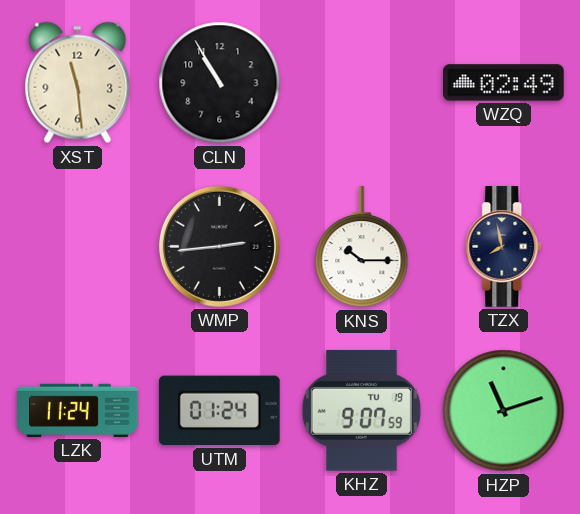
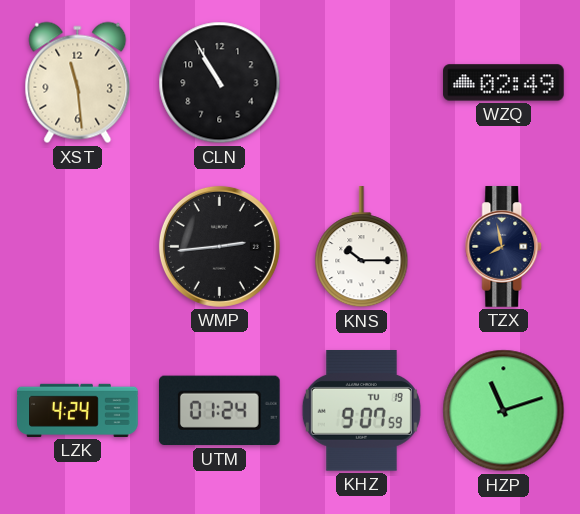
LZK: 11:24 -> 4:24
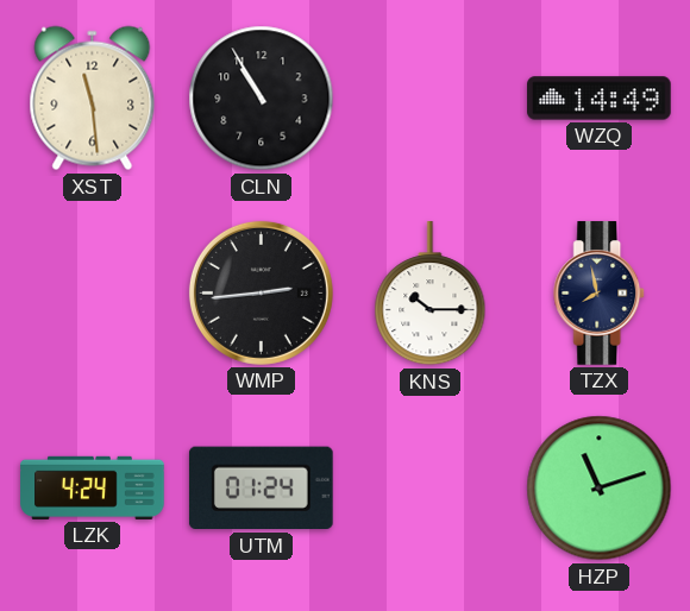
WZQ: 02:49 -> 14:49
KHZ: 9:07 -> none
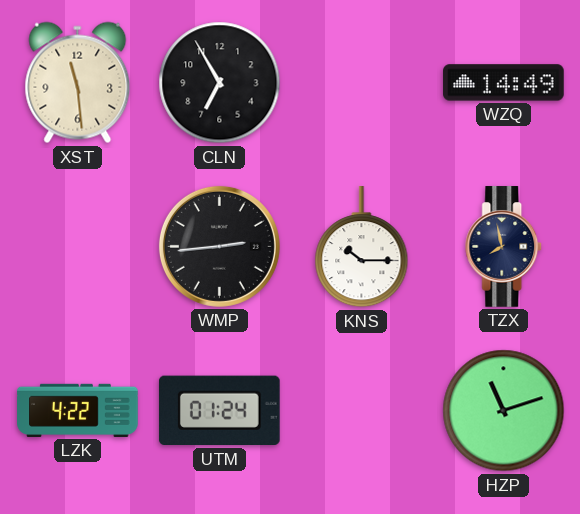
CLN: 10:55 -> 6:55
LZK: 4:24 -> 4:22
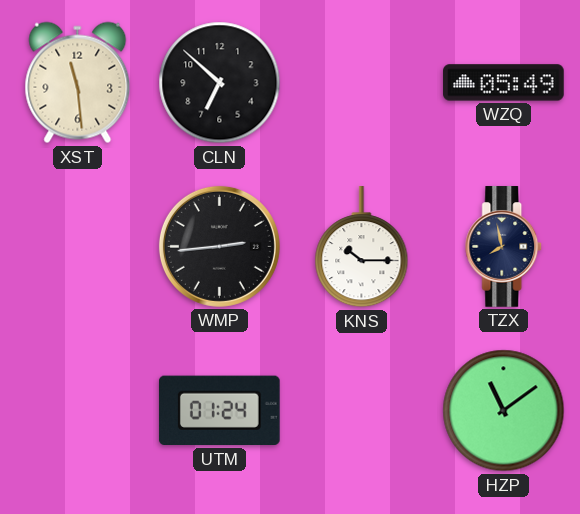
CLN: 6:55 -> 6:52
WZQ: 14:49 -> 05:49
LZK: 4:22 -> none
HZP: 11:12 -> 11:09
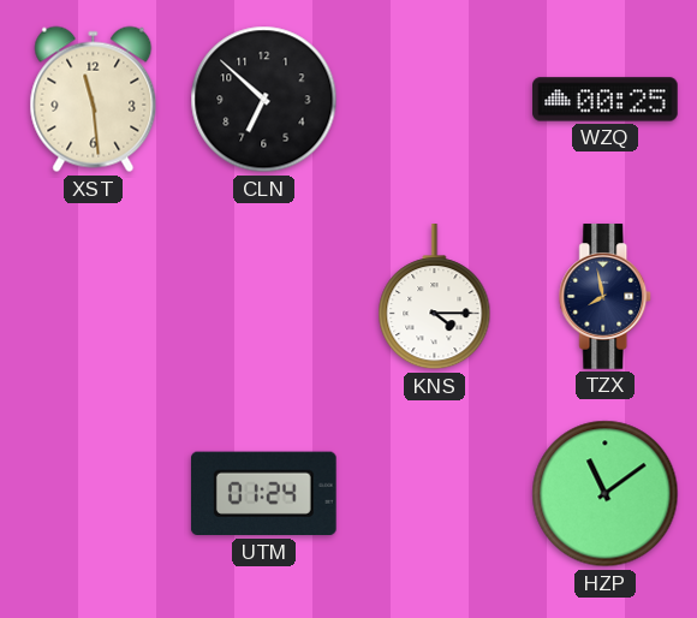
WZQ: 05:49 -> 00:25
WMP: 2:44 -> none
KNS: 10:15 -> 4:15
